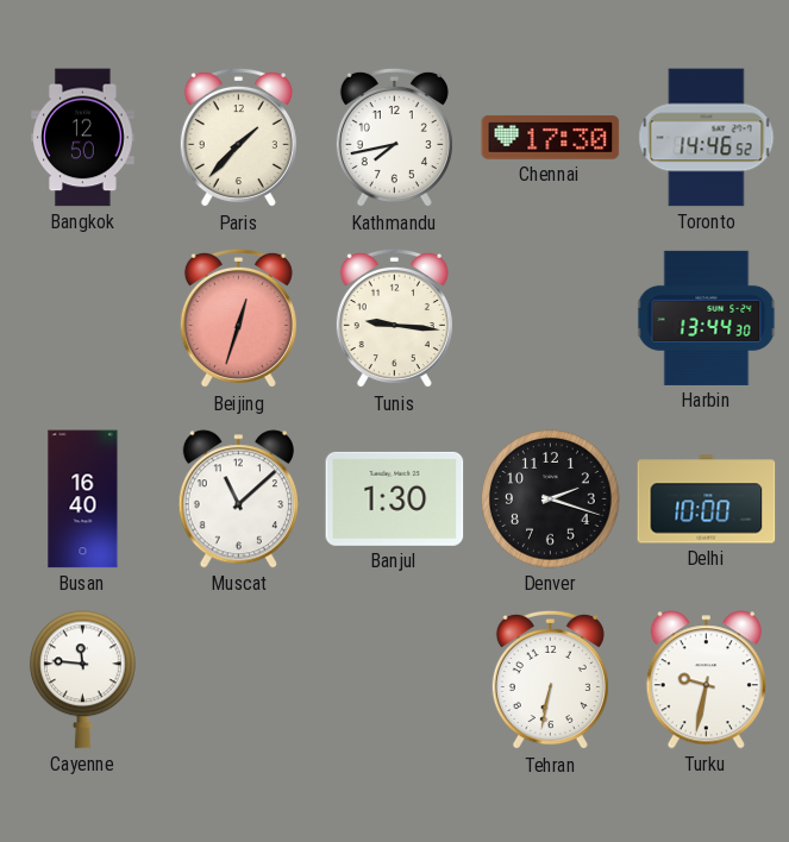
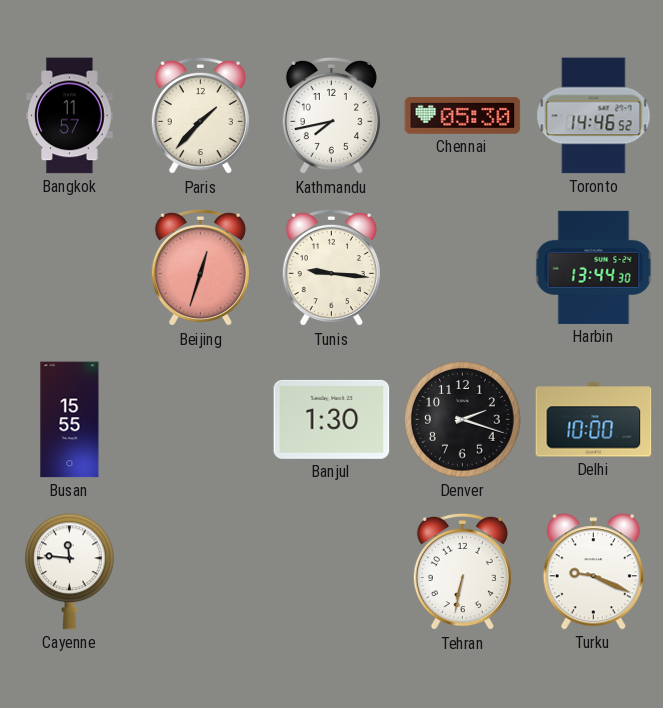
Bangkok: 12:50 -> 11:57
Chennai: 17:30 -> 05:30
Busan: 16:40 -> 15:55
Muscat: 11:08 -> none
Turku: 9:32 -> 9:19
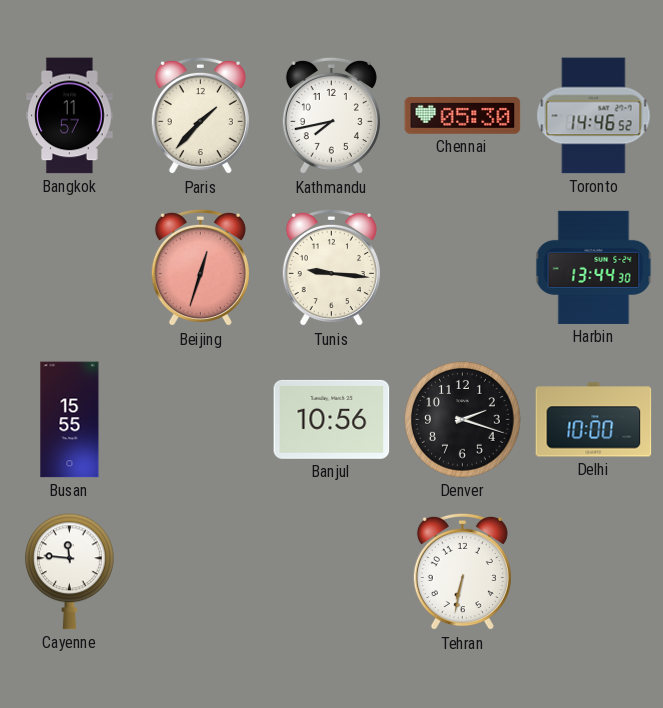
Banjul: 1:30 -> 10:56
Turku: 9:19 -> none
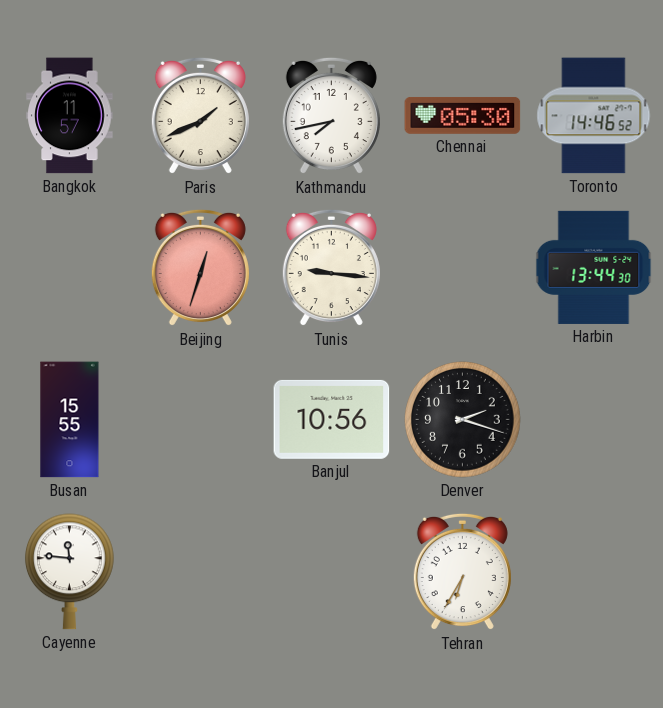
Paris: 1:37 -> 1:41
Delhi: 10:00 -> none
Tehran: 6:32 -> 6:35
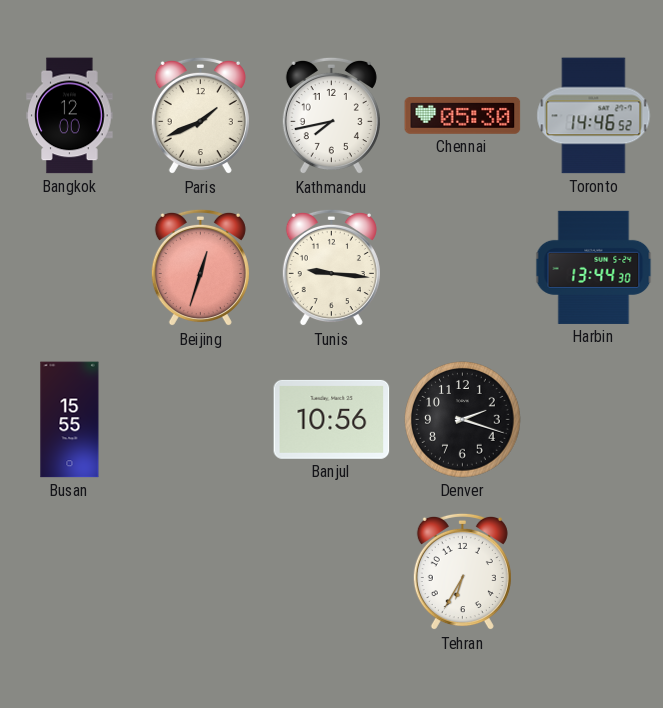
Bangkok: 11:57 -> 12:00
Cayenne: 11:46 -> none
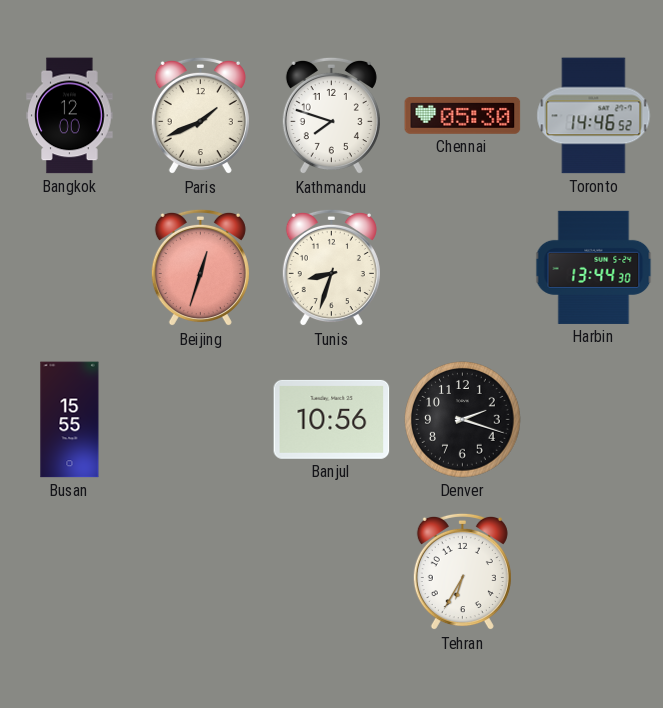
Kathmandu: 7:43 -> 7:48
Tunis: 9:16 -> 8:33
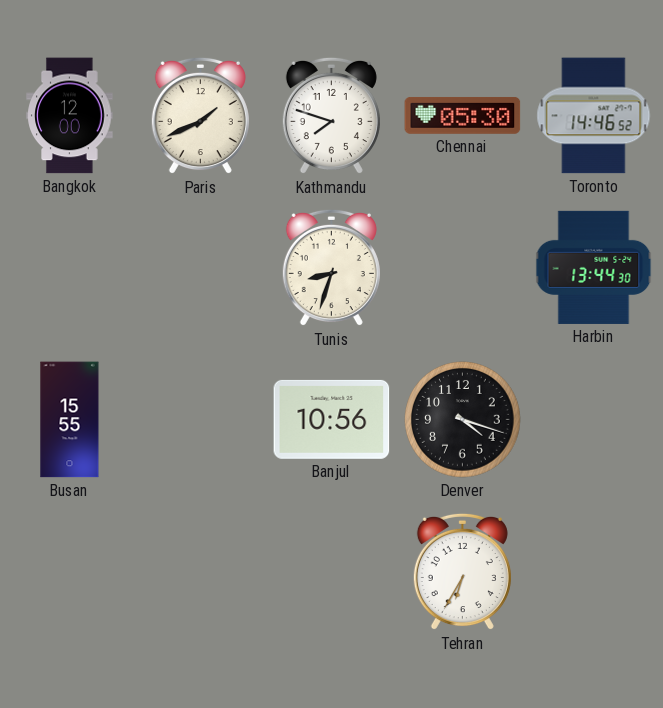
Beijing: 12:33 -> none
Denver: 2:18 -> 4:18
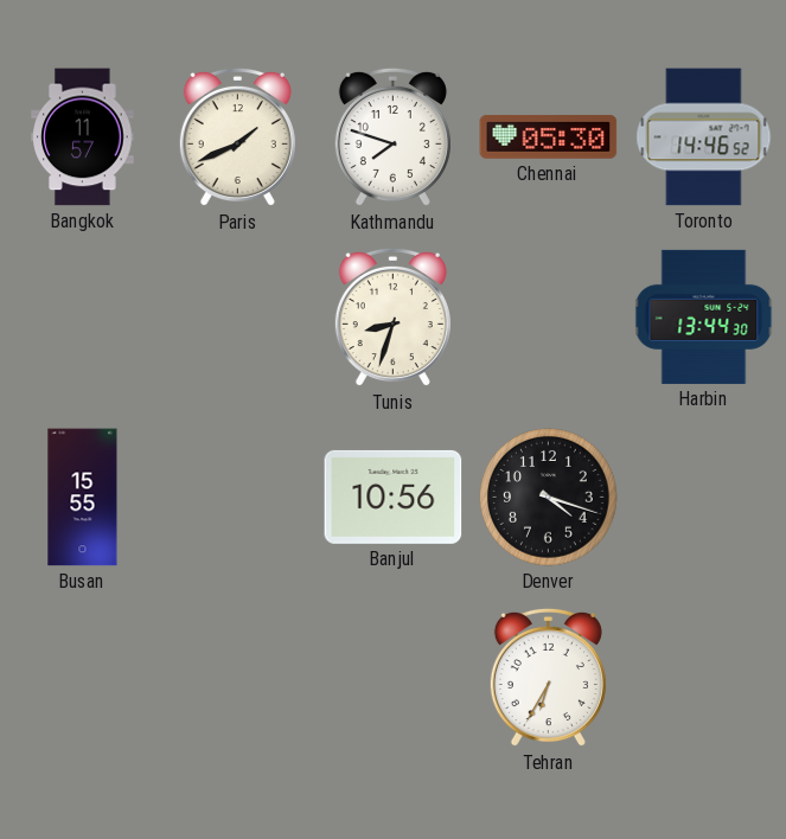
Bangkok: 12:00 -> 11:57
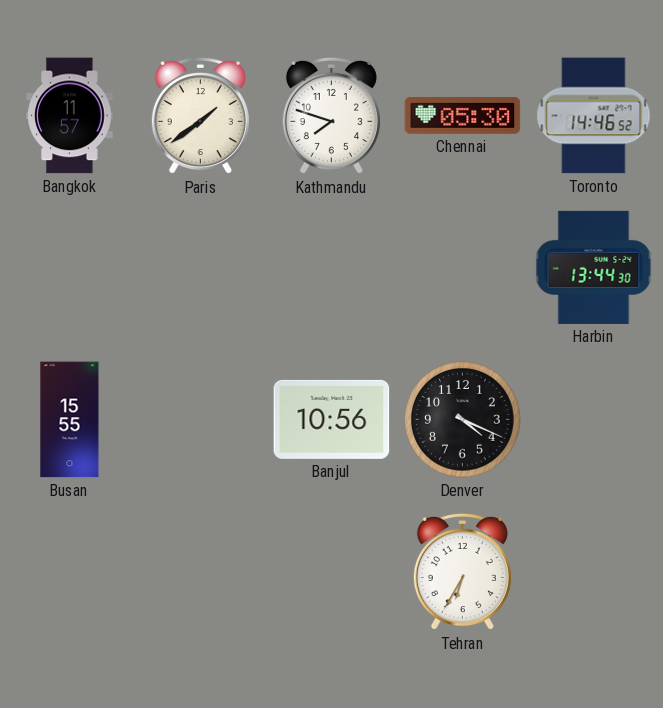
Paris: 1:41 -> 1:39
Tunis: 8:33 -> none
Denver: 4:18 -> 4:19
